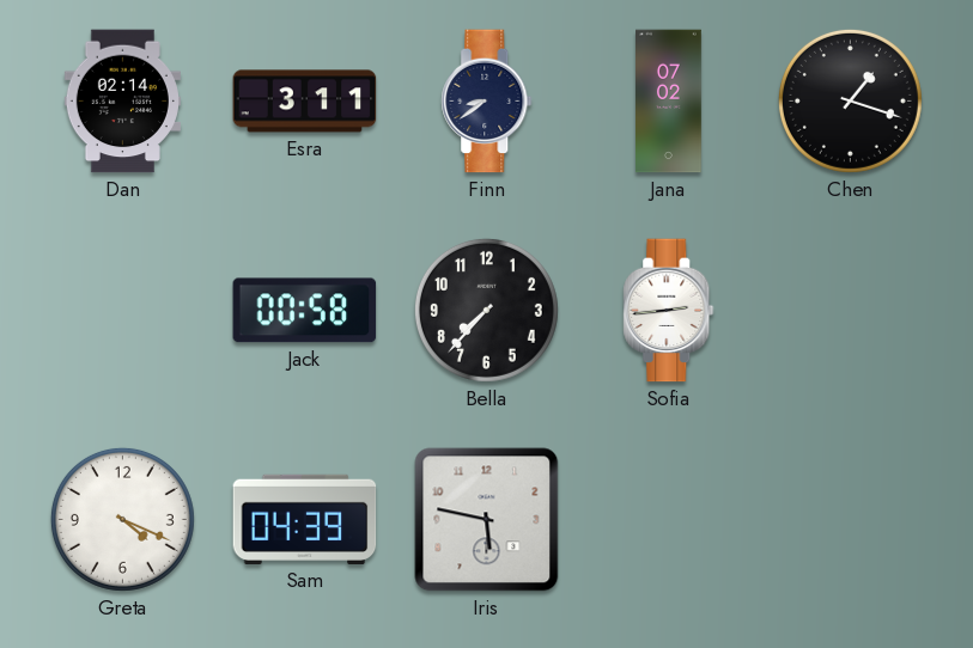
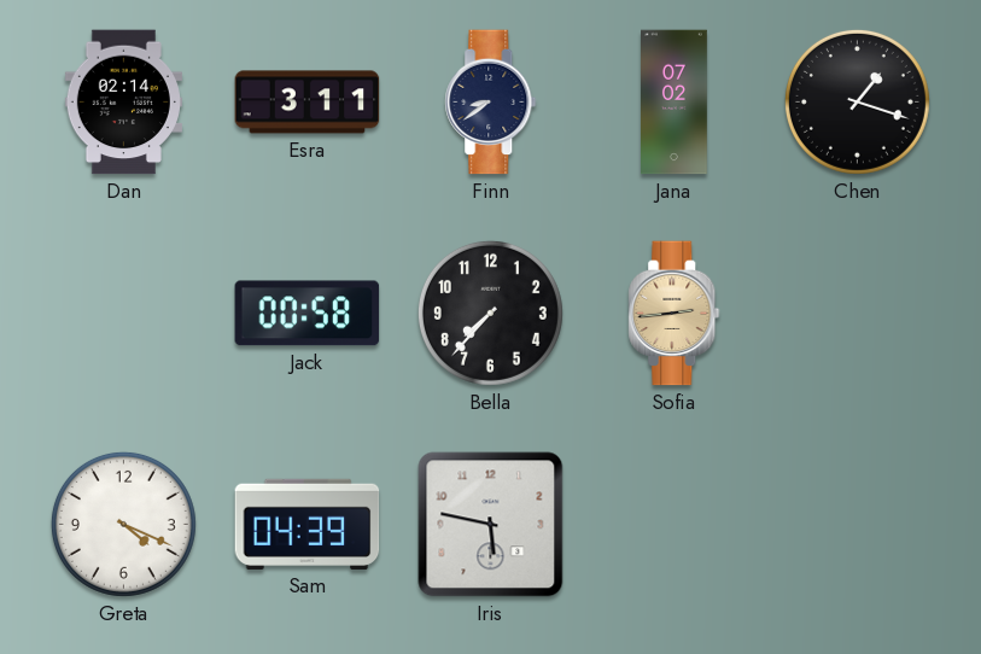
Sofia dial: white -> champagne
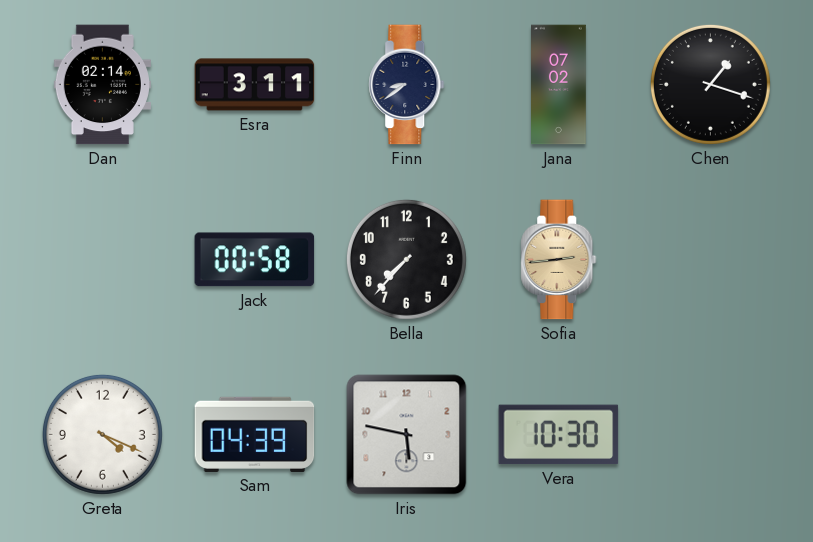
Vera: none -> 10:30
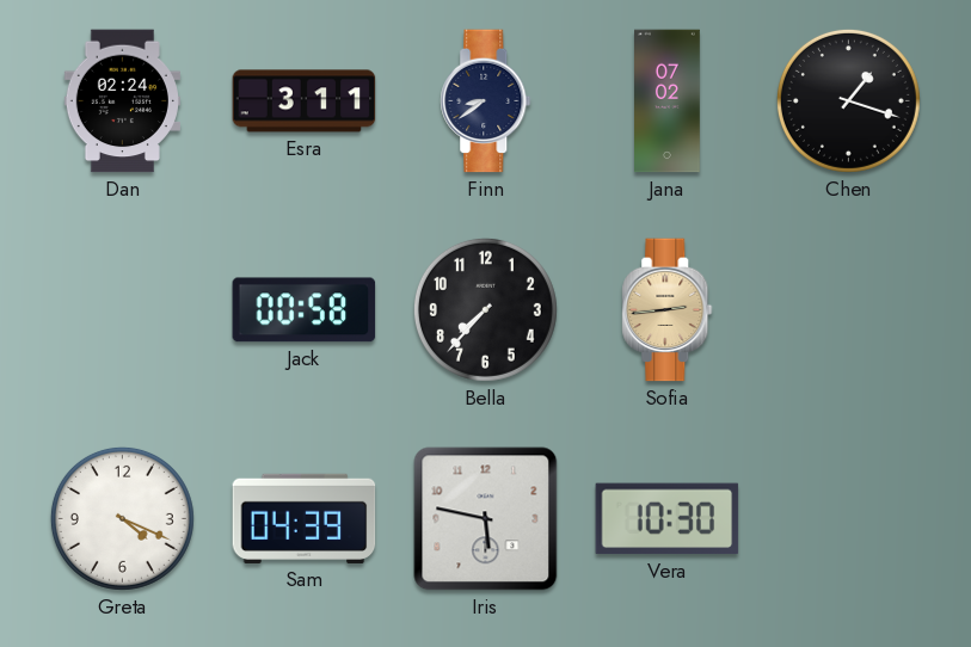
Dan: 02:14 -> 02:24
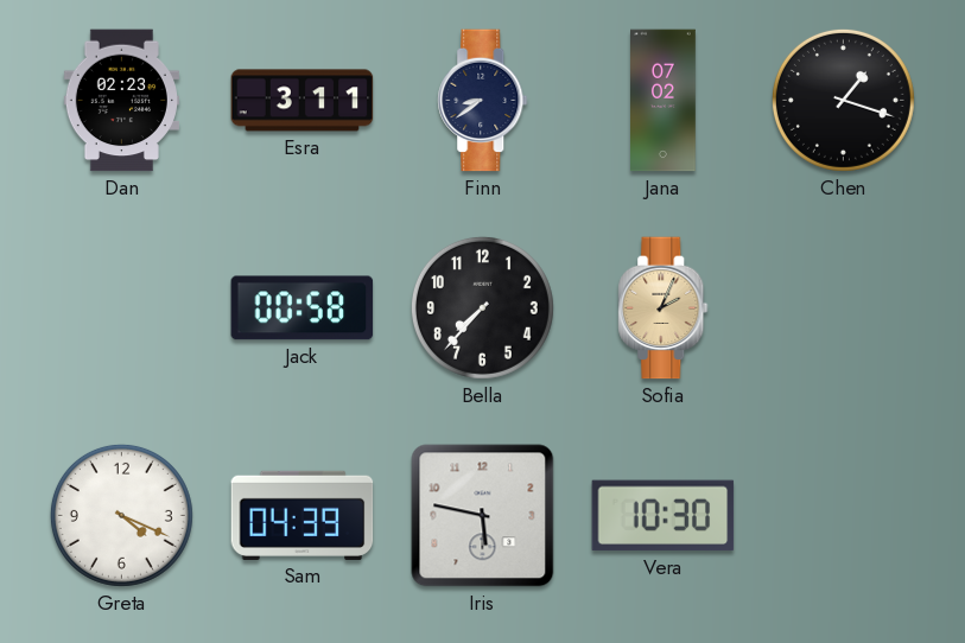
Dan: 02:24 -> 02:23
Sofia: 2:44 -> 2:04
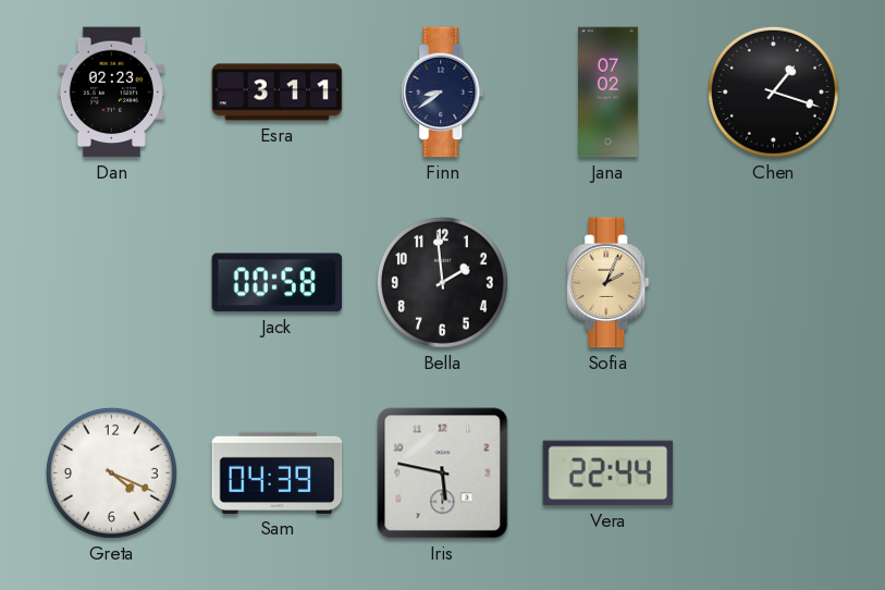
Bella: 7:37 -> 1:59
Vera: 10:30 -> 22:44
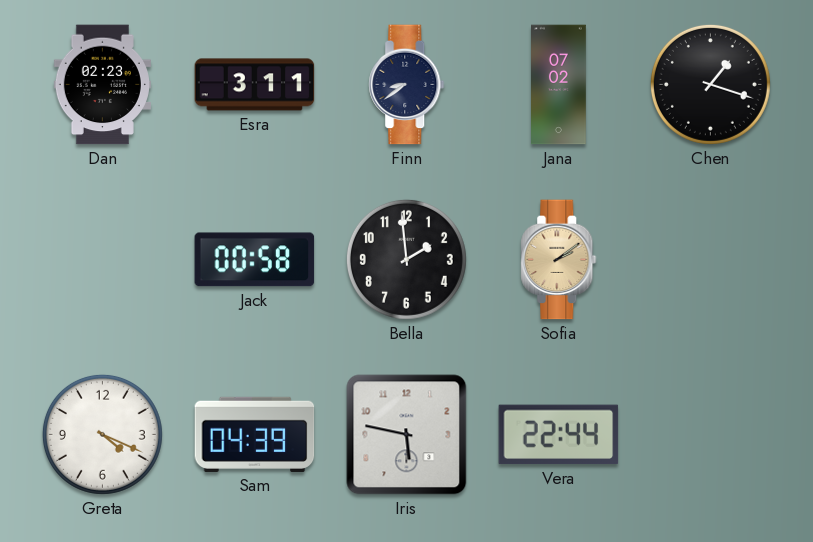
Sofia: 2:04 -> 2:09
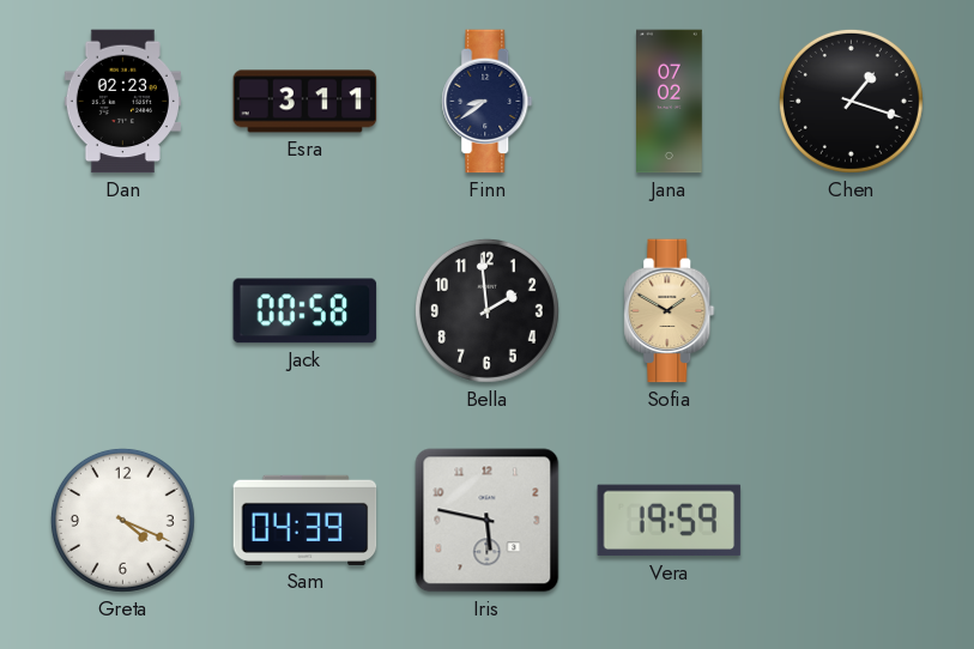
Sofia: 2:09 -> 1:50
Vera: 22:44 -> 19:59
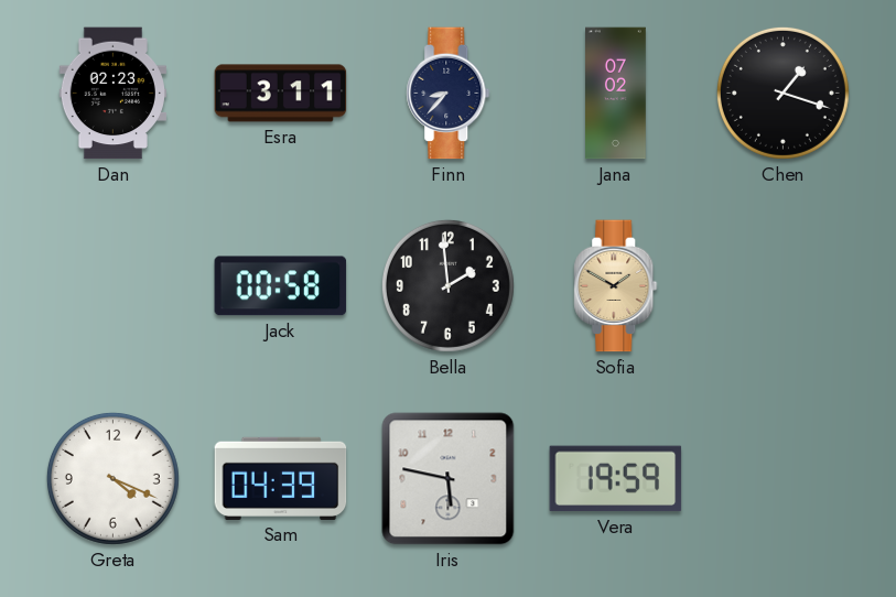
Finn: 8:39 -> 8:37
